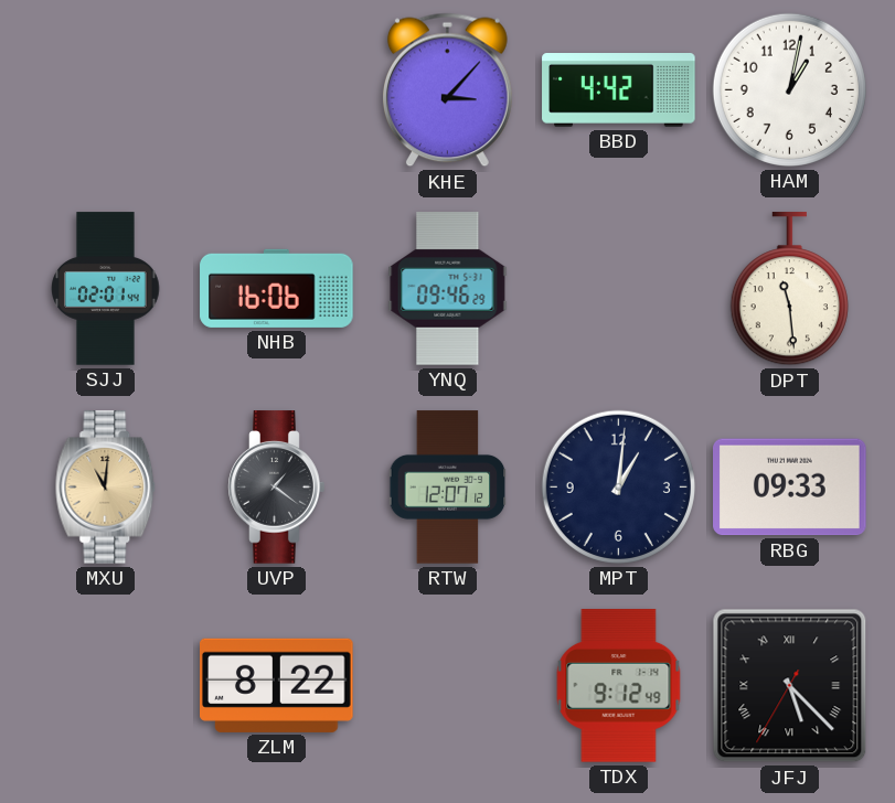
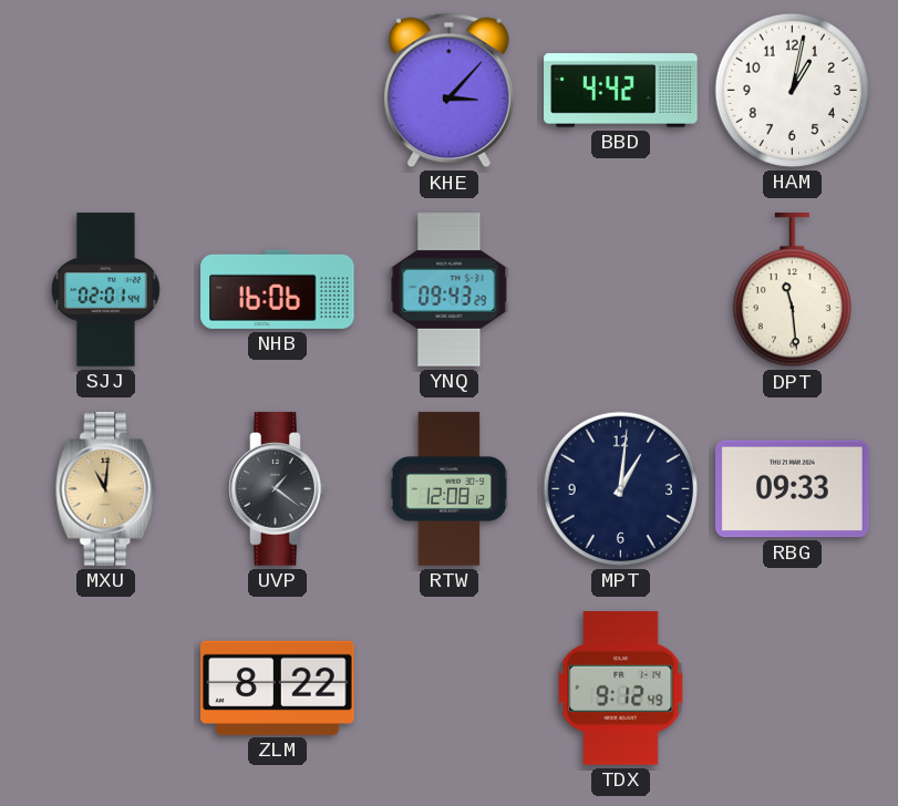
YNQ: 09:46 -> 09:43
RTW: 12:07 -> 12:08
JFJ: 5:22 -> none
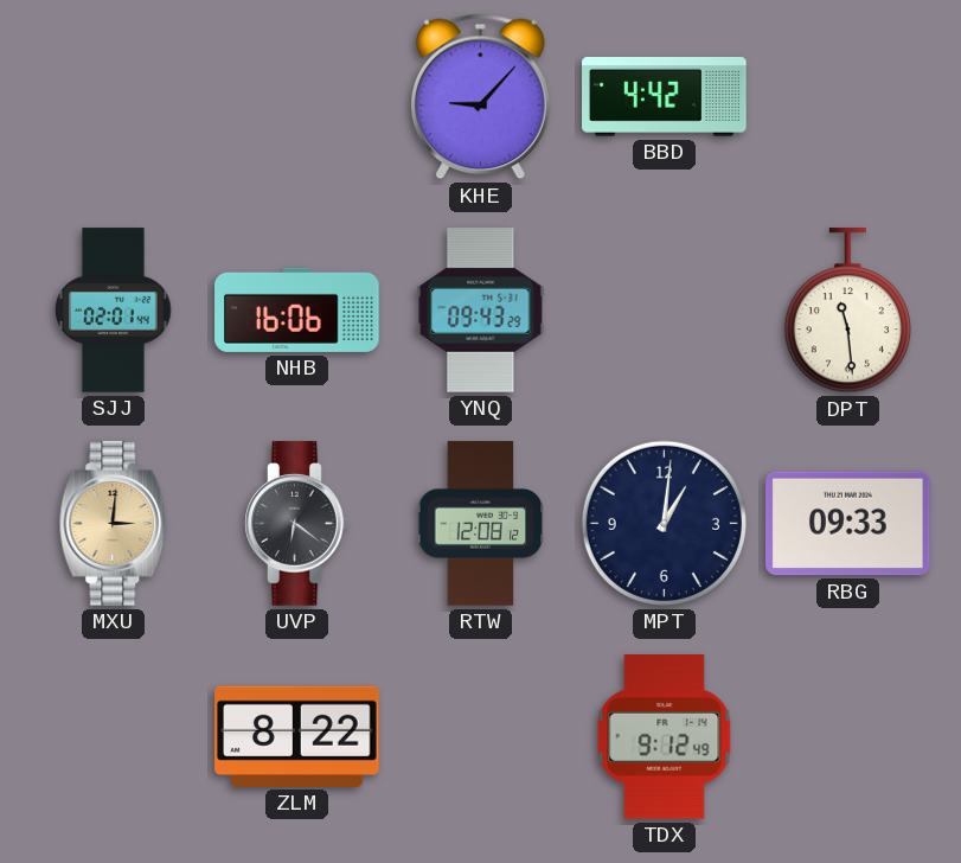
KHE: 3:07 -> 9:07
HAM: 1:02 -> none
MXU: 11:01 -> 3:01
UVP: 1:21 -> 6:21
